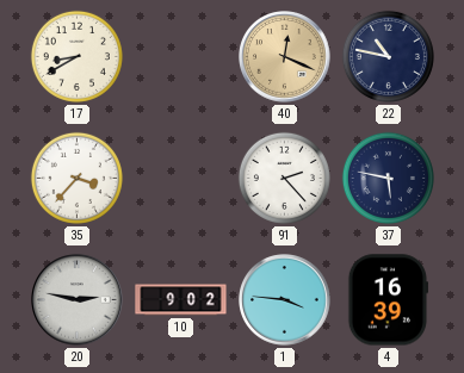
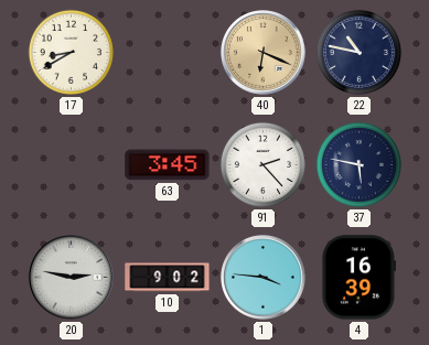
40: 12:19 -> 6:19
35: 3:37 -> none
63: none -> 3:45
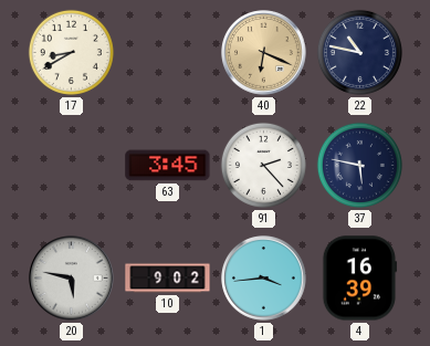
20: 2:47 -> 5:47
1: 3:46 -> 3:44
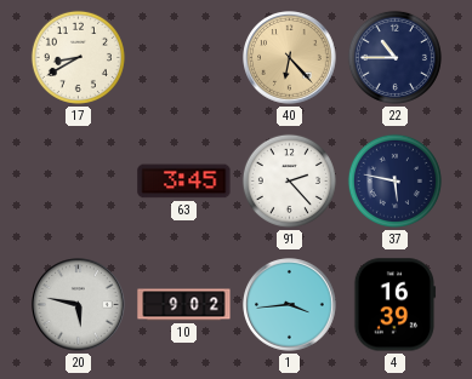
40: 6:19 -> 6:23
22: 10:47 -> 10:45
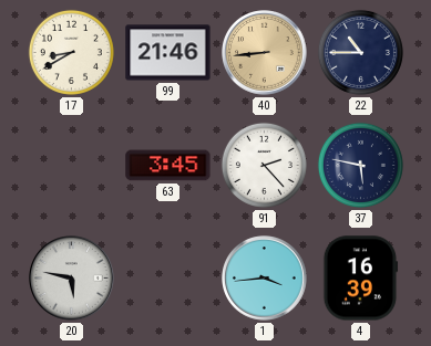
99: none -> 21:46
40: 6:23 -> 8:44
10: 9:02 -> none
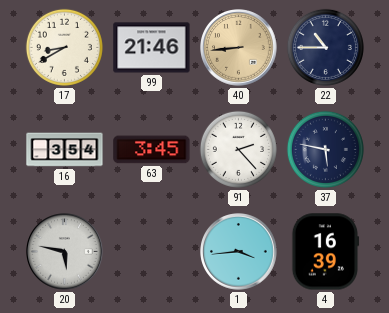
16: none -> 3:54
